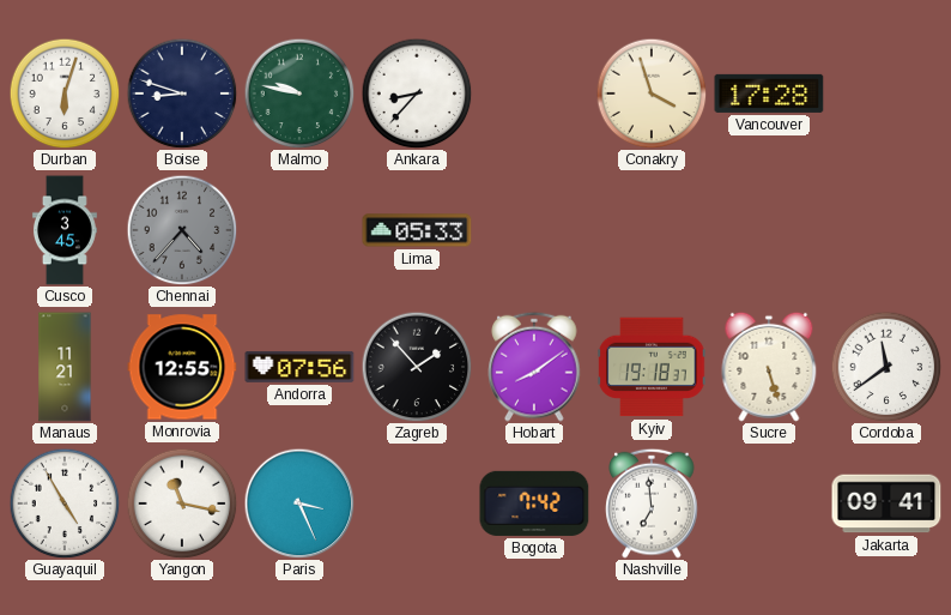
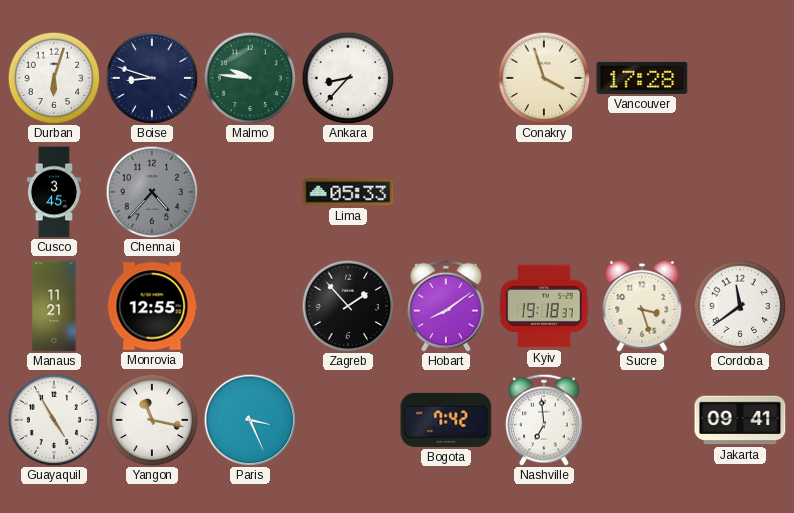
Malmo: 9:47 -> 9:46
Andorra: 07:56 -> none
Sucre: 5:27 -> 3:27
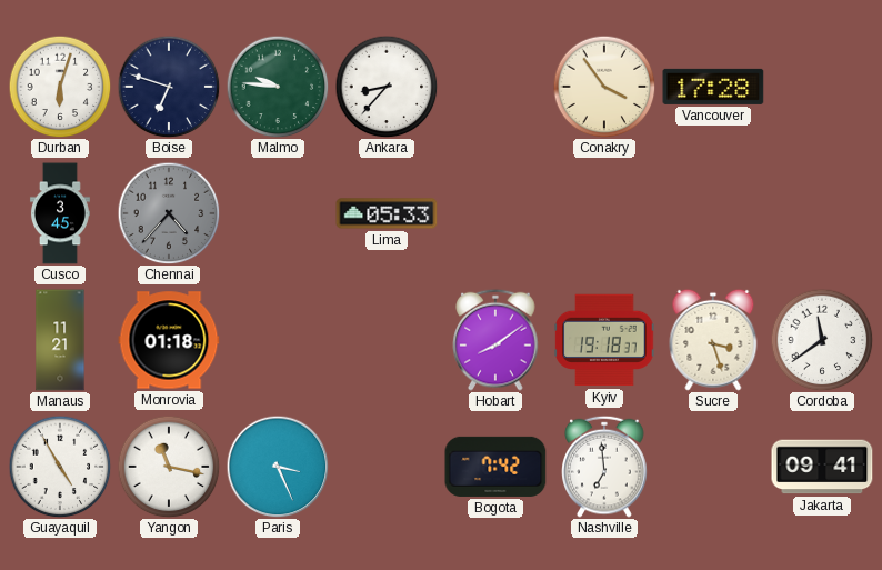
Boise: 8:48 -> 6:48
Conakry: 3:57 -> 3:54
Monrovia: 12:55 -> 01:18
Zagreb: 1:53 -> none
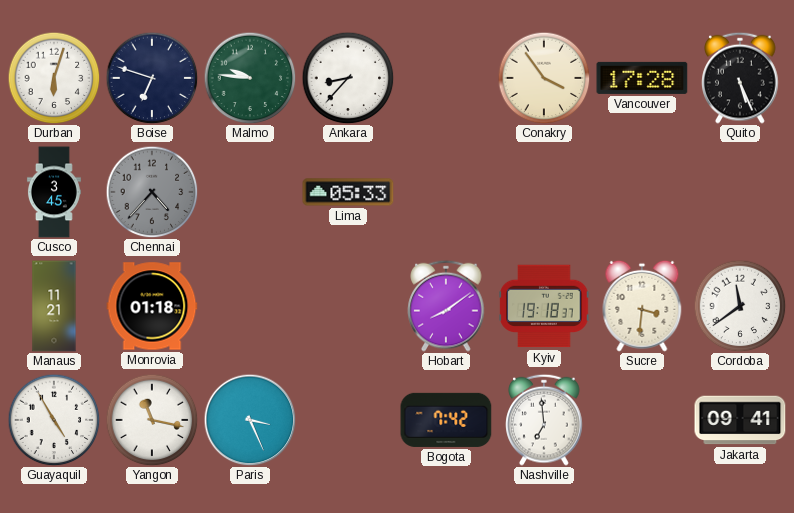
Quito: none -> 5:26
Sucre: 3:27 -> 3:31
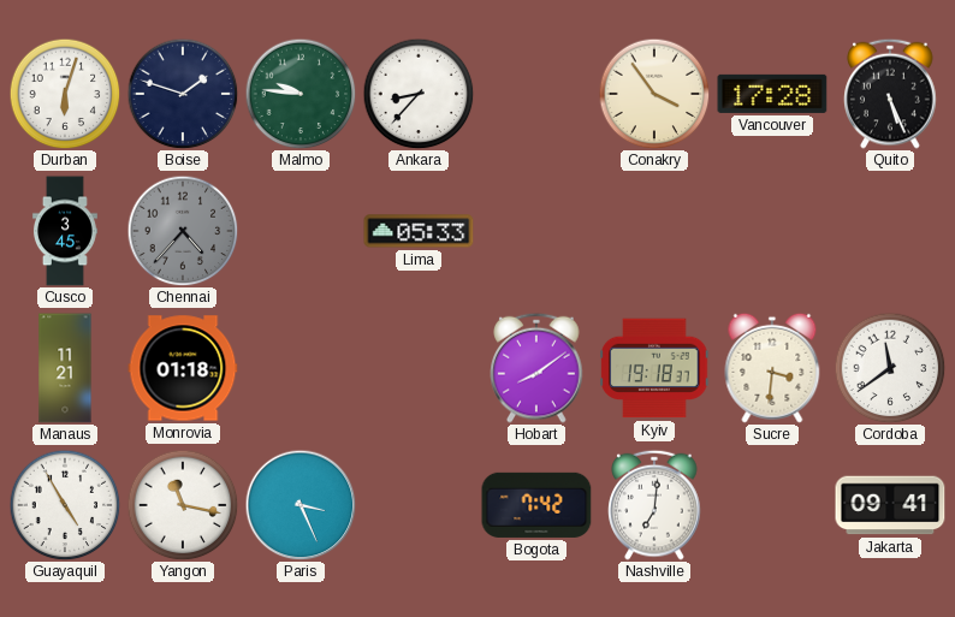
Boise: 6:48 -> 1:48
Nashville: 6:59 -> 7:01
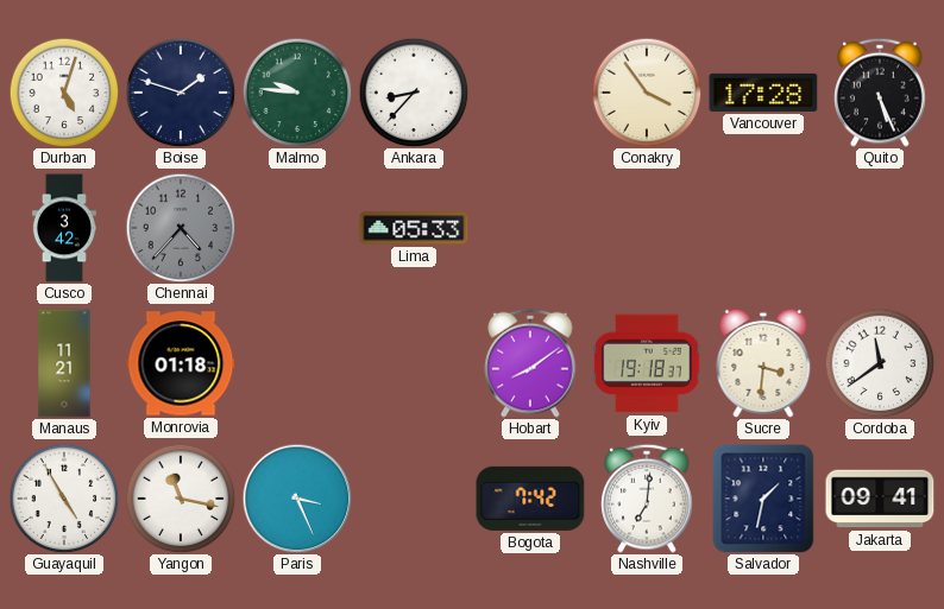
Durban: 6:03 -> 5:03
Cusco: 3:45 -> 3:42
Salvador: none -> 1:32
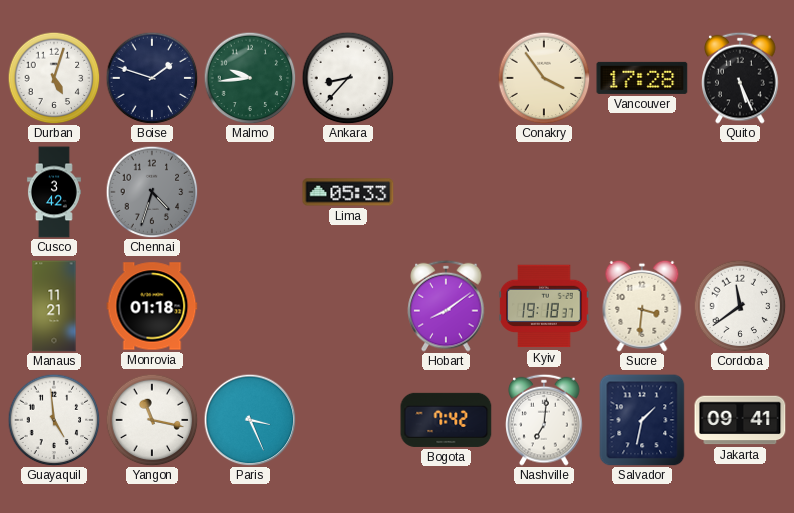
Malmo: 9:46 -> 9:44
Chennai: 4:37 -> 4:33
Guayaquil: 4:55 -> 4:59
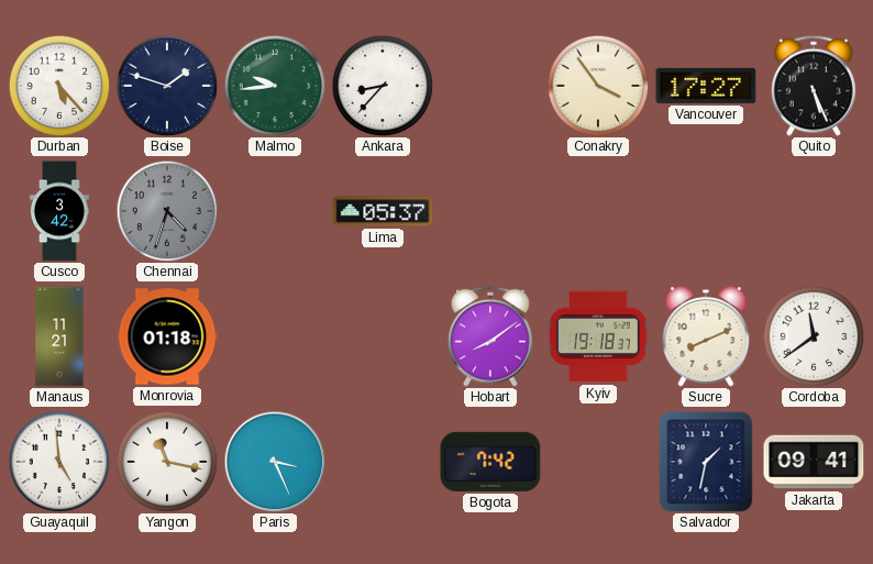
Durban: 5:03 -> 5:23
Vancouver: 17:28 -> 17:27
Lima: 05:33 -> 05:37
Sucre: 3:31 -> 8:11
Nashville: 7:01 -> none
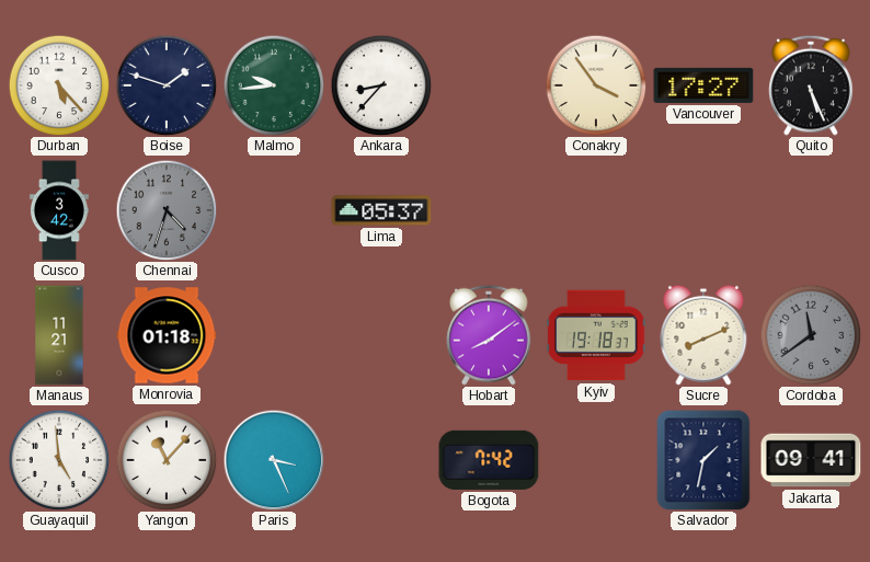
Cordoba dial: white -> grey
Yangon: 11:17 -> 11:07
